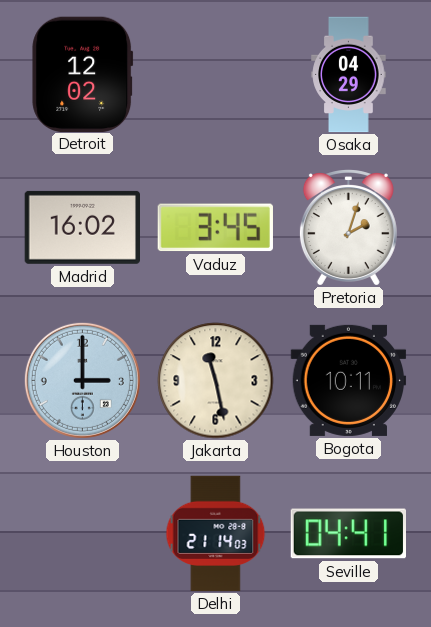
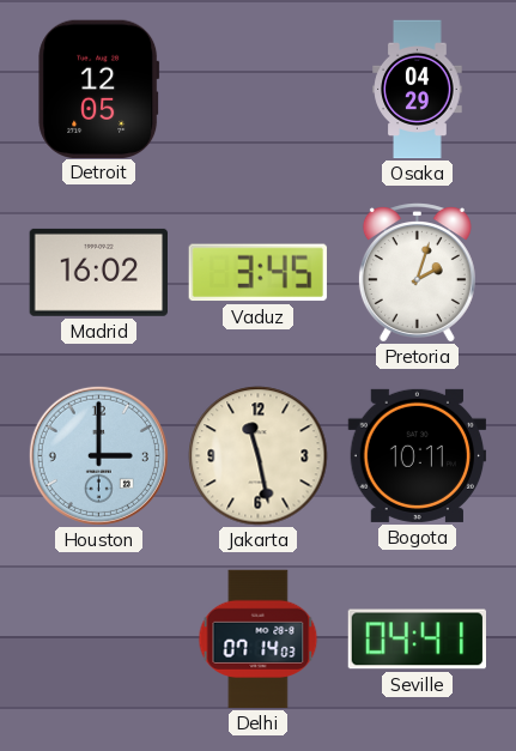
Detroit: 12:02 -> 12:05
Delhi: 21:14 -> 07:14
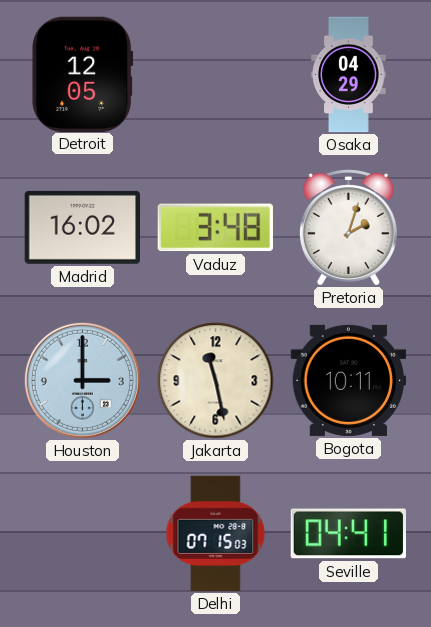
Vaduz: 3:45 -> 3:48
Delhi: 07:14 -> 07:15
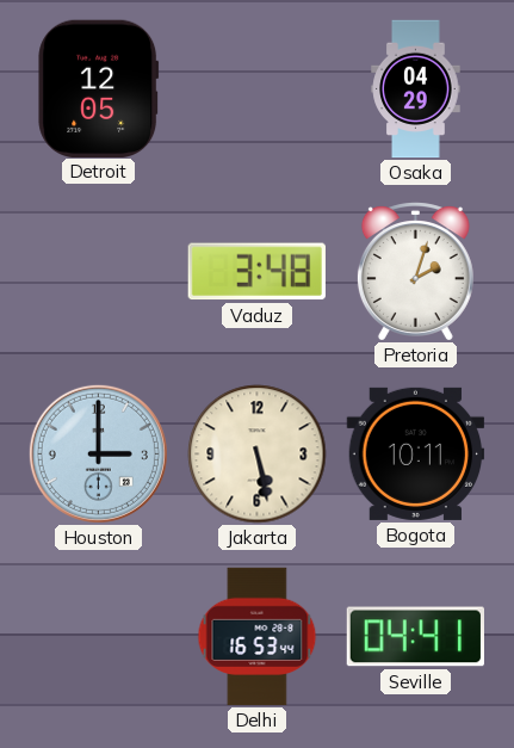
Madrid: 16:02 -> none
Jakarta: 11:28 -> 5:28
Delhi: 07:15 -> 16:53
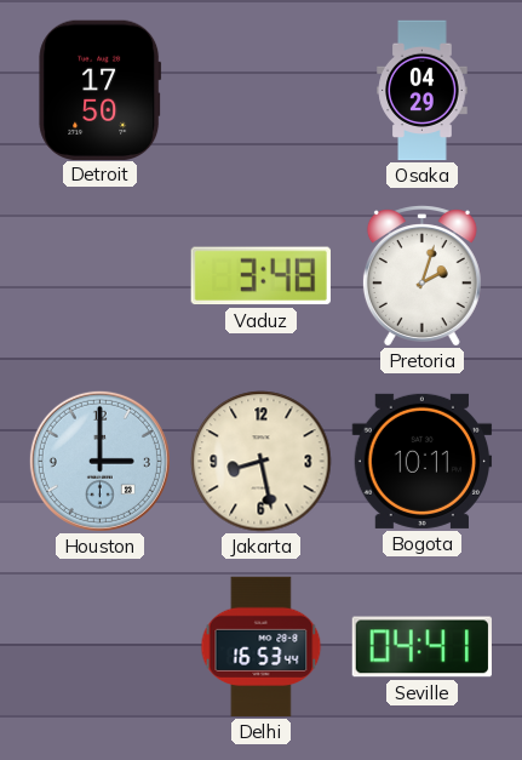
Detroit: 12:05 -> 17:50
Jakarta: 5:28 -> 8:28
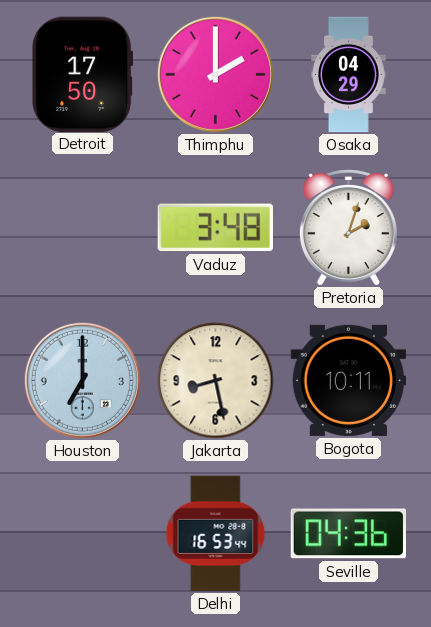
Thimphu: none -> 2:00
Houston: 3:00 -> 7:00
Seville: 04:41 -> 04:36
